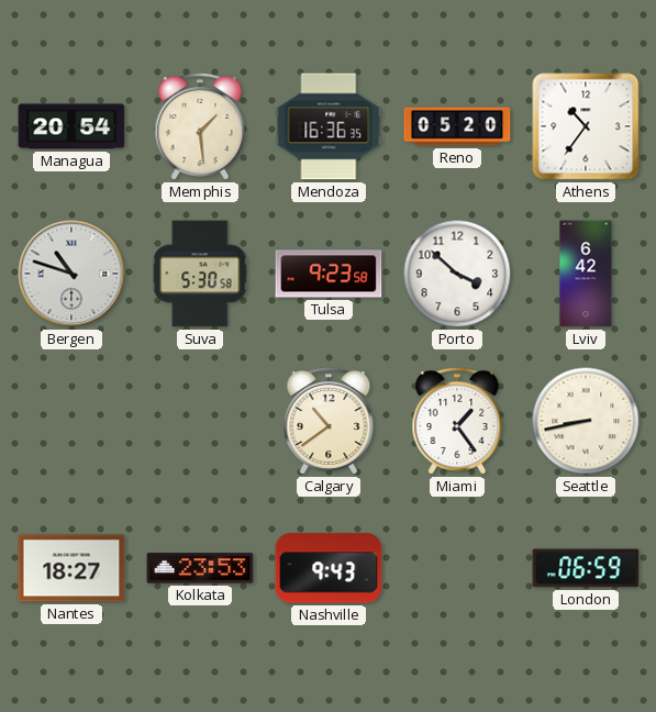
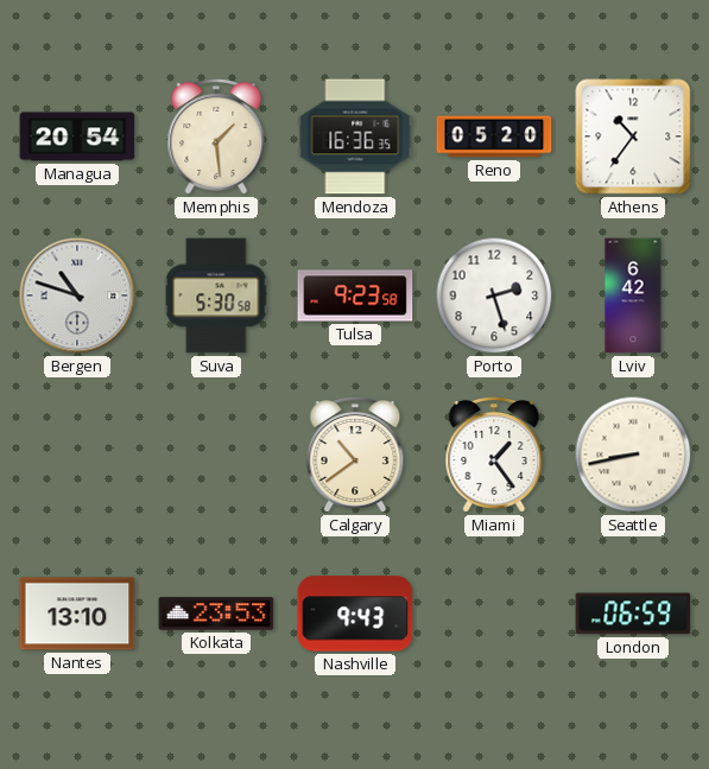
Porto: 3:52 -> 2:27
Nantes: 18:27 -> 13:10
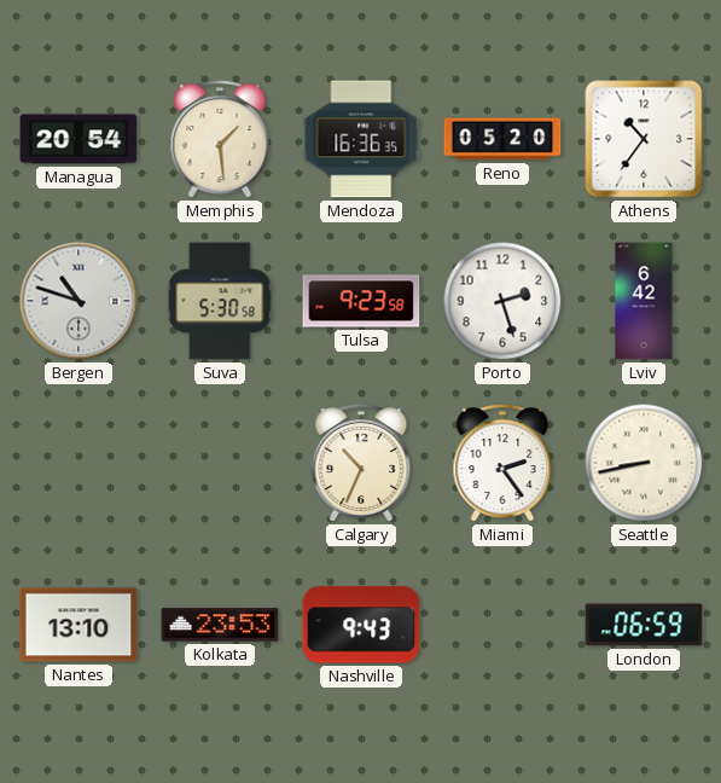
Calgary: 10:39 -> 10:34
Miami: 1:24 -> 2:24
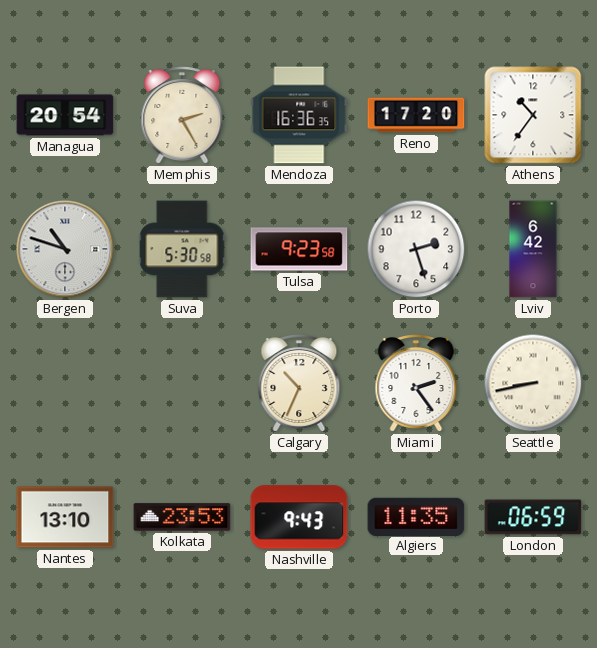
Memphis: 1:29 -> 2:25
Reno: 05:20 -> 17:20
Algiers: none -> 11:35
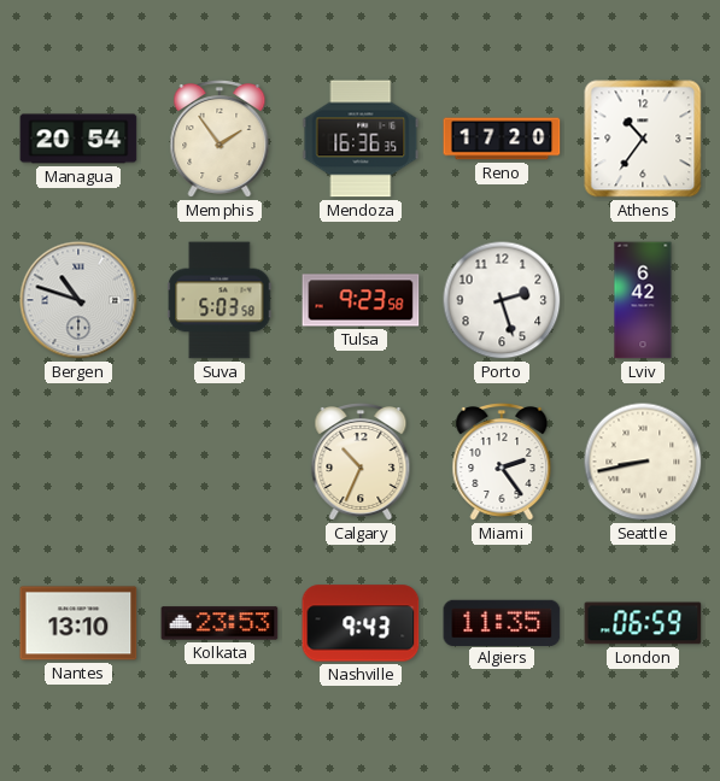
Memphis: 2:25 -> 1:54
Suva: 5:30 -> 5:03
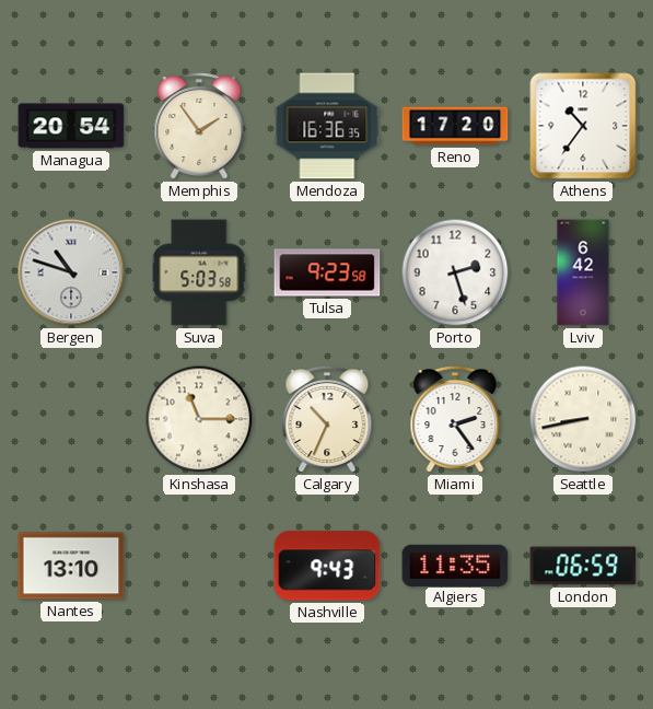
Kinshasa: none -> 11:15
Kolkata: 23:53 -> none
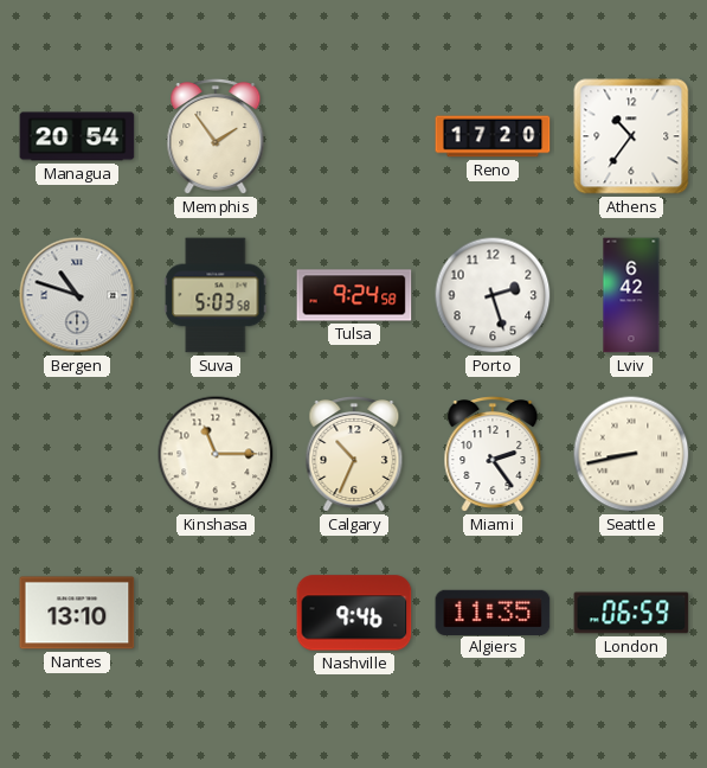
Mendoza: 16:36 -> none
Tulsa: 9:23 -> 9:24
Nashville: 9:43 -> 9:46
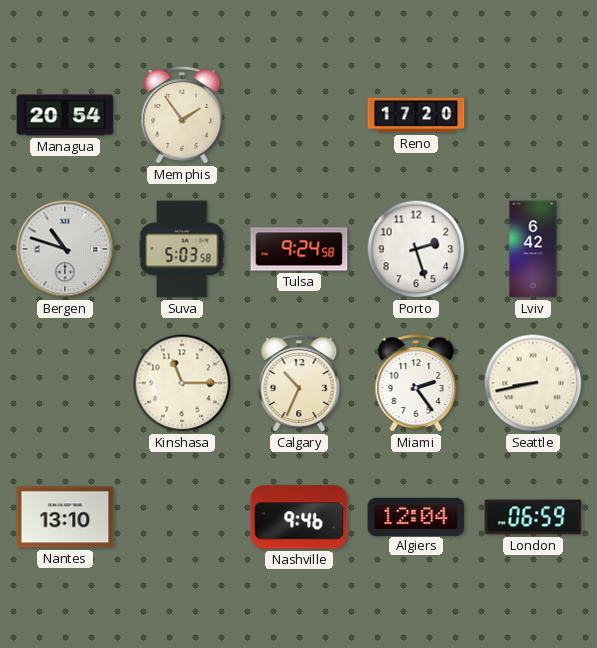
Athens: 10:36 -> none
Algiers: 11:35 -> 12:04
